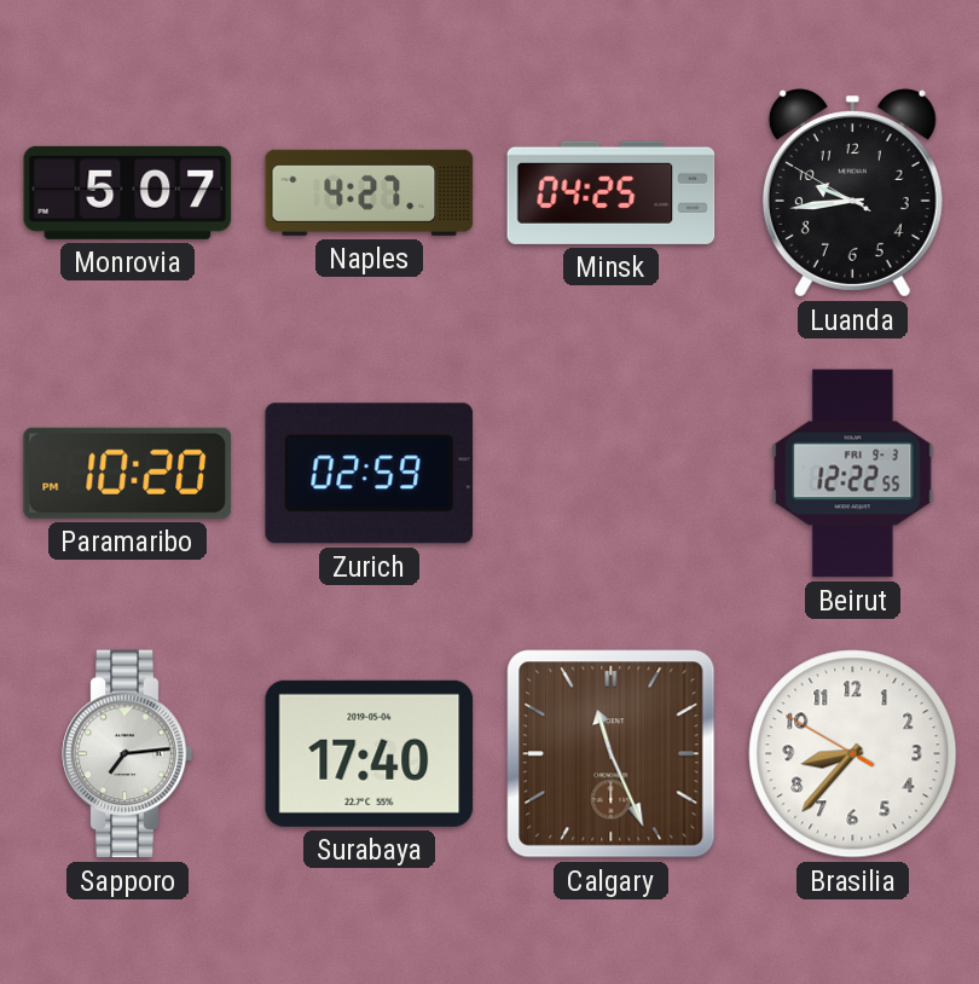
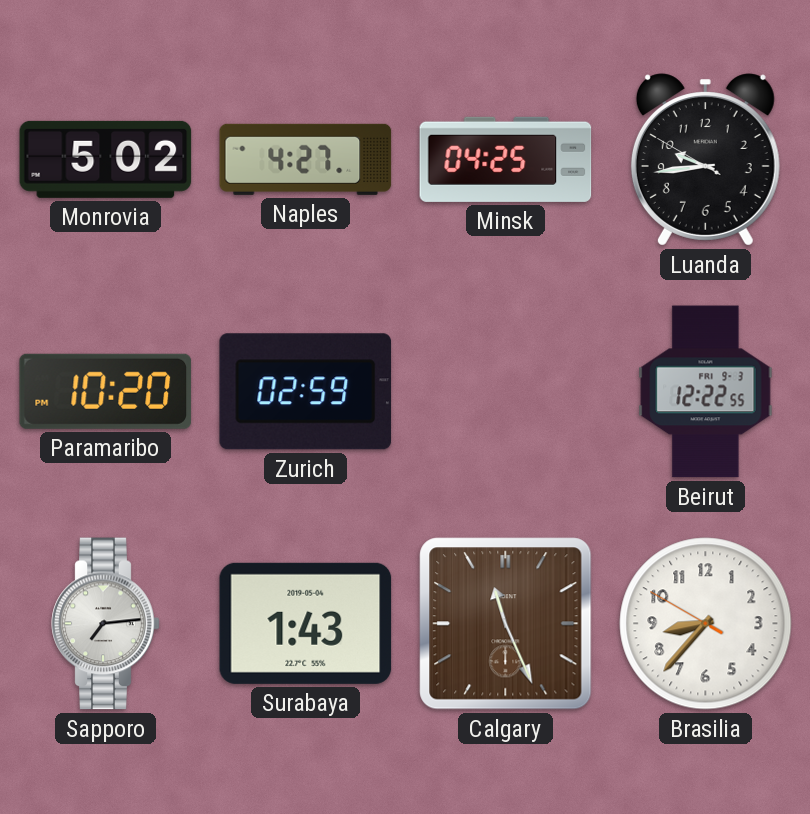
Monrovia: 5:07 -> 5:02
Surabaya: 17:40 -> 1:43
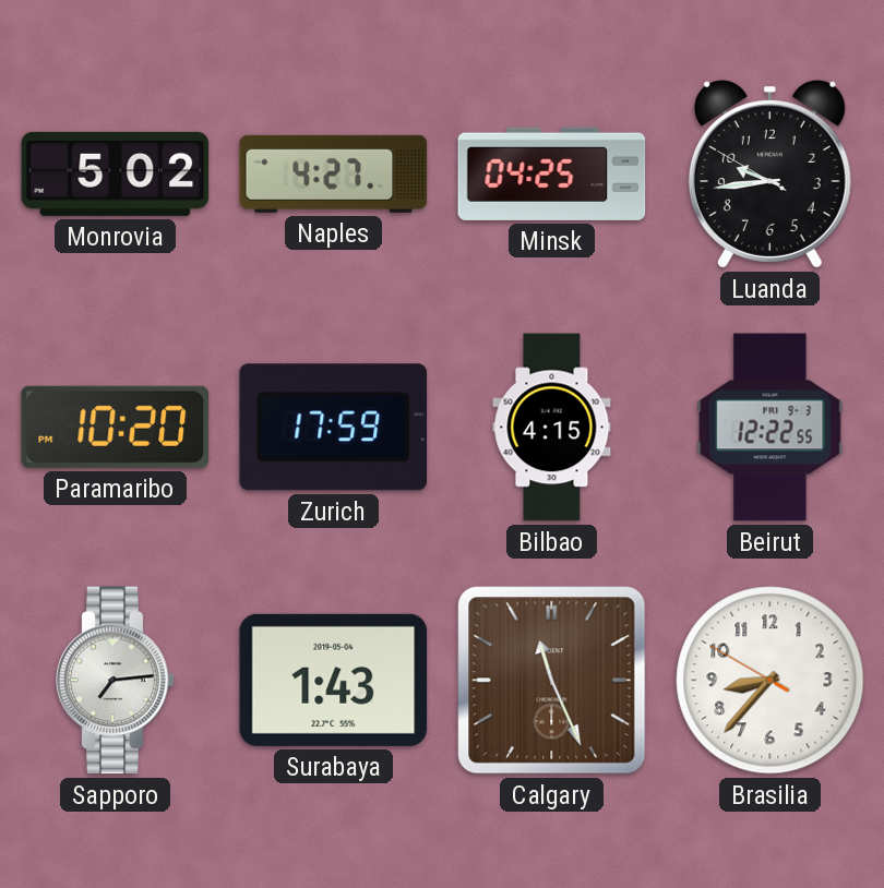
Zurich: 02:59 -> 17:59
Bilbao: none -> 4:15
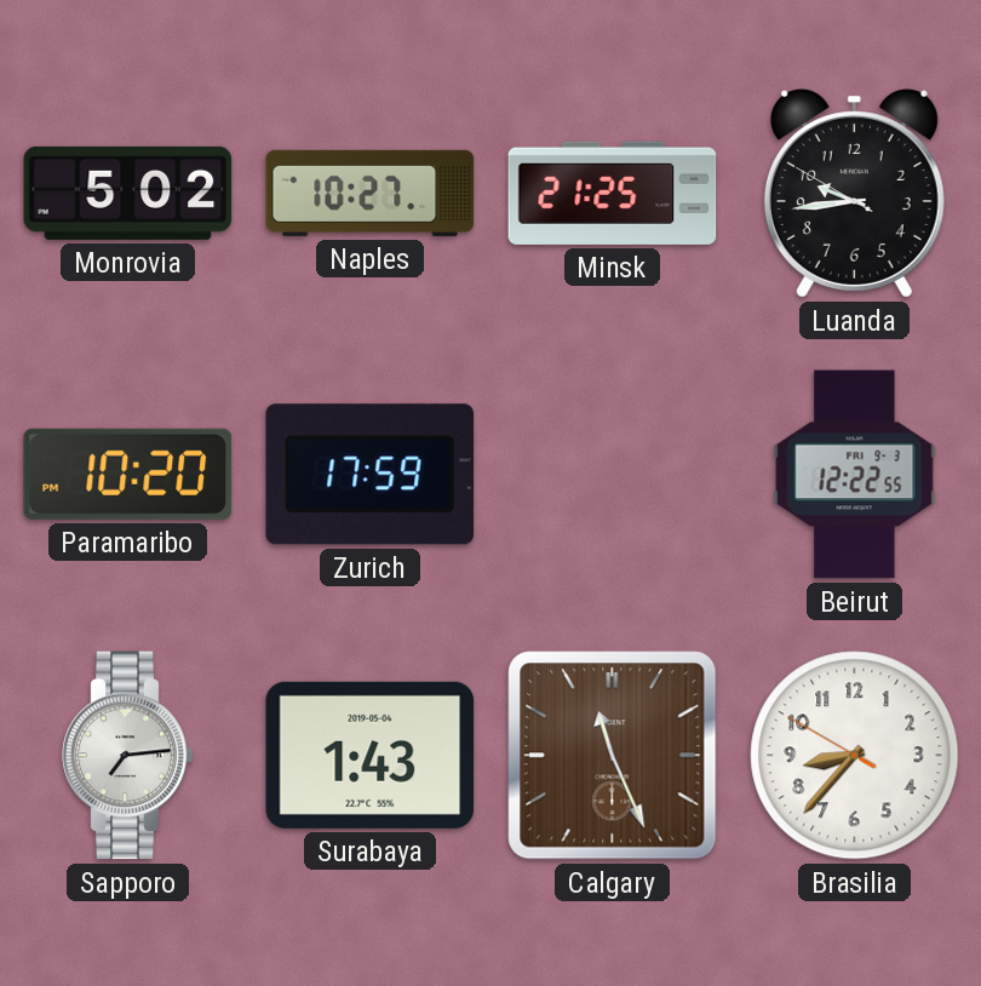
Naples: 4:27 -> 10:27
Minsk: 04:25 -> 21:25
Bilbao: 4:15 -> none
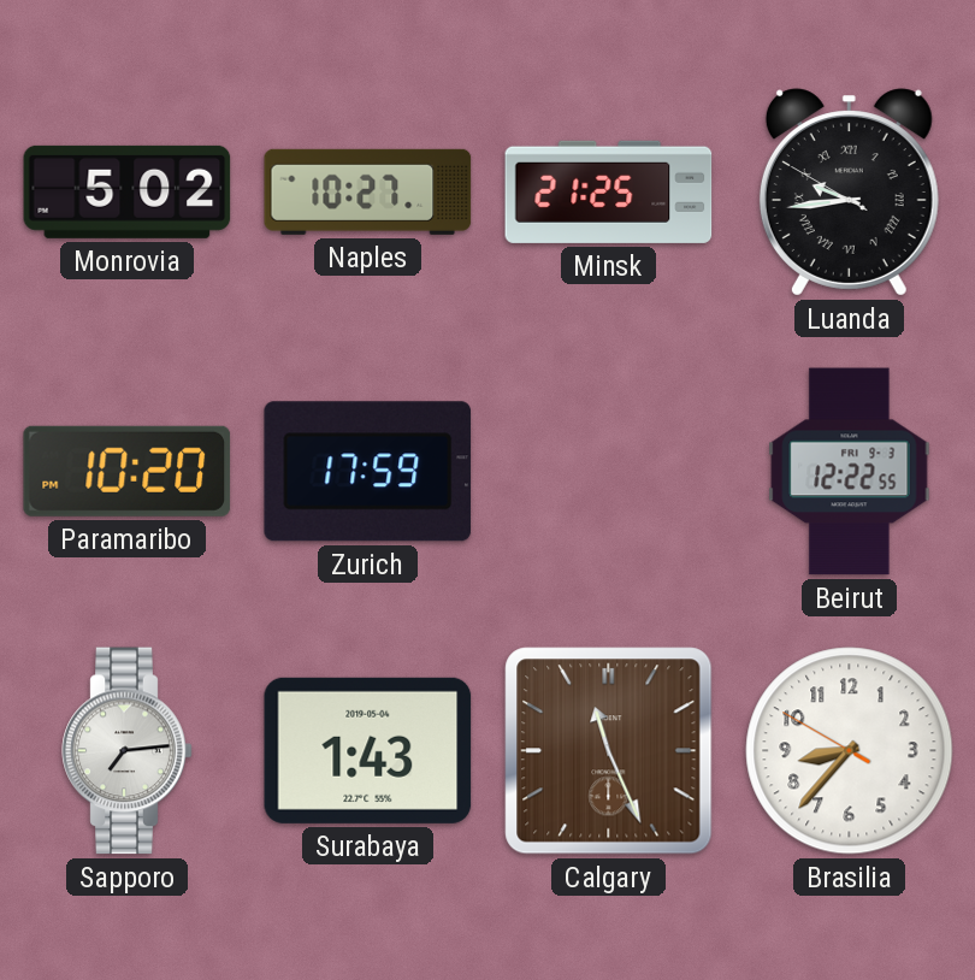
Luanda numerals: Arabic -> Roman
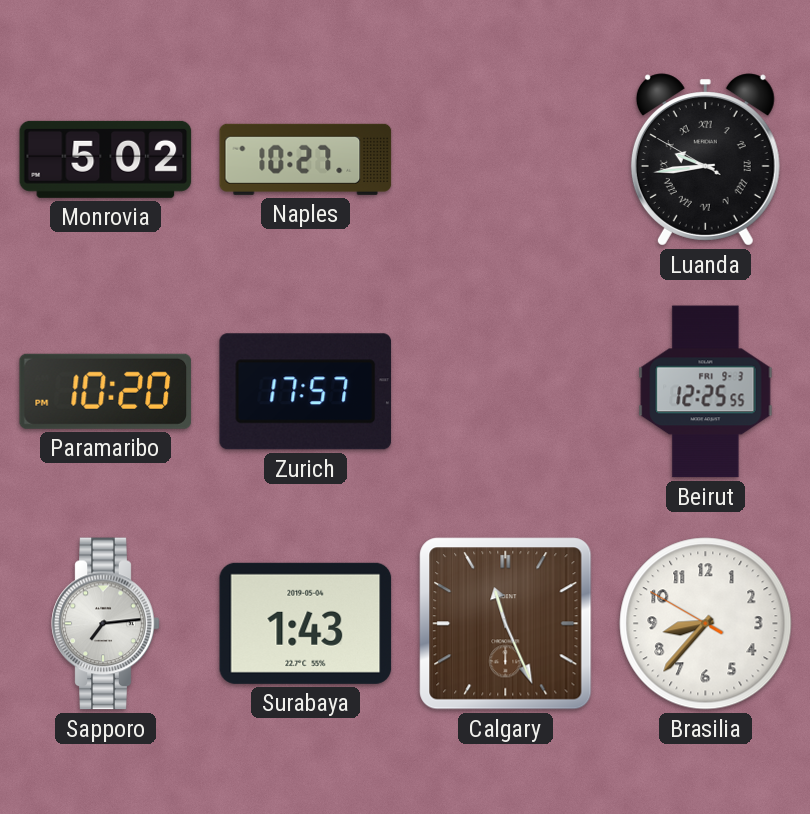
Minsk: 21:25 -> none
Zurich: 17:59 -> 17:57
Beirut: 12:22 -> 12:25
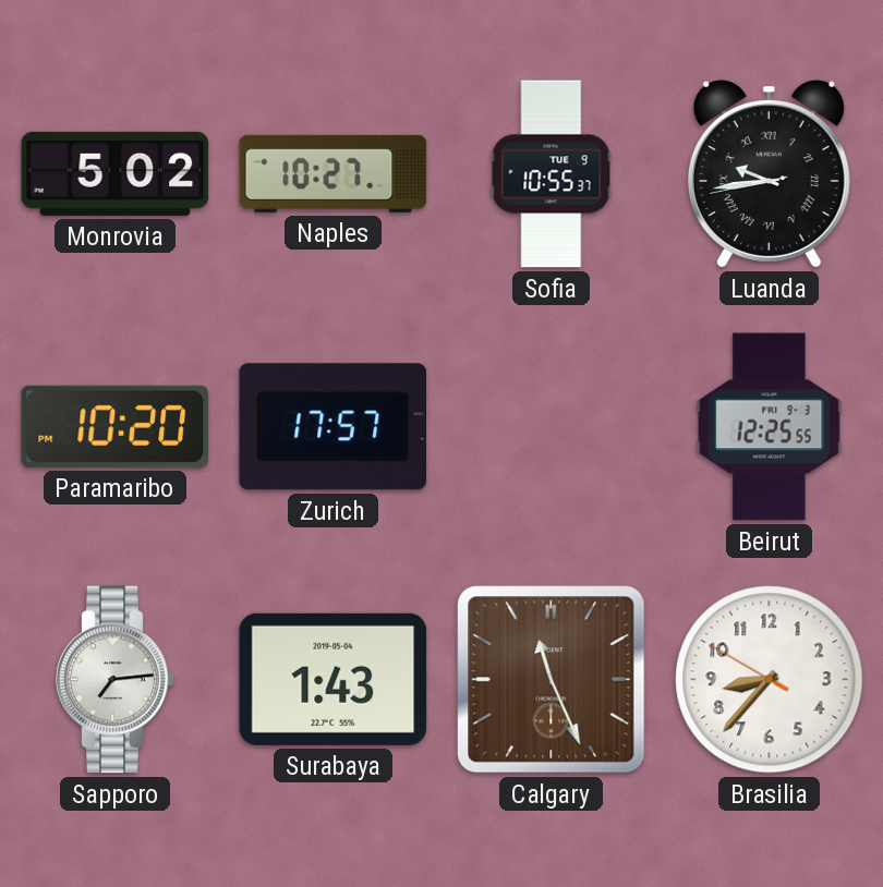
Sofia: none -> 10:55
Luanda: 9:43:50 -> 9:43:43
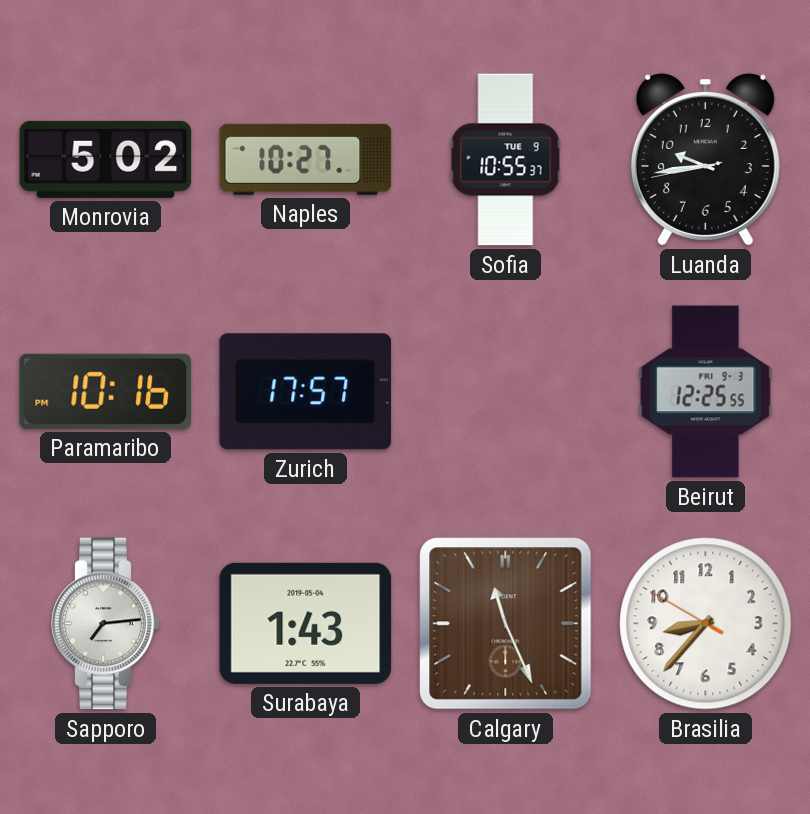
Luanda numerals: Roman -> Arabic
Paramaribo: 10:20 -> 10:16
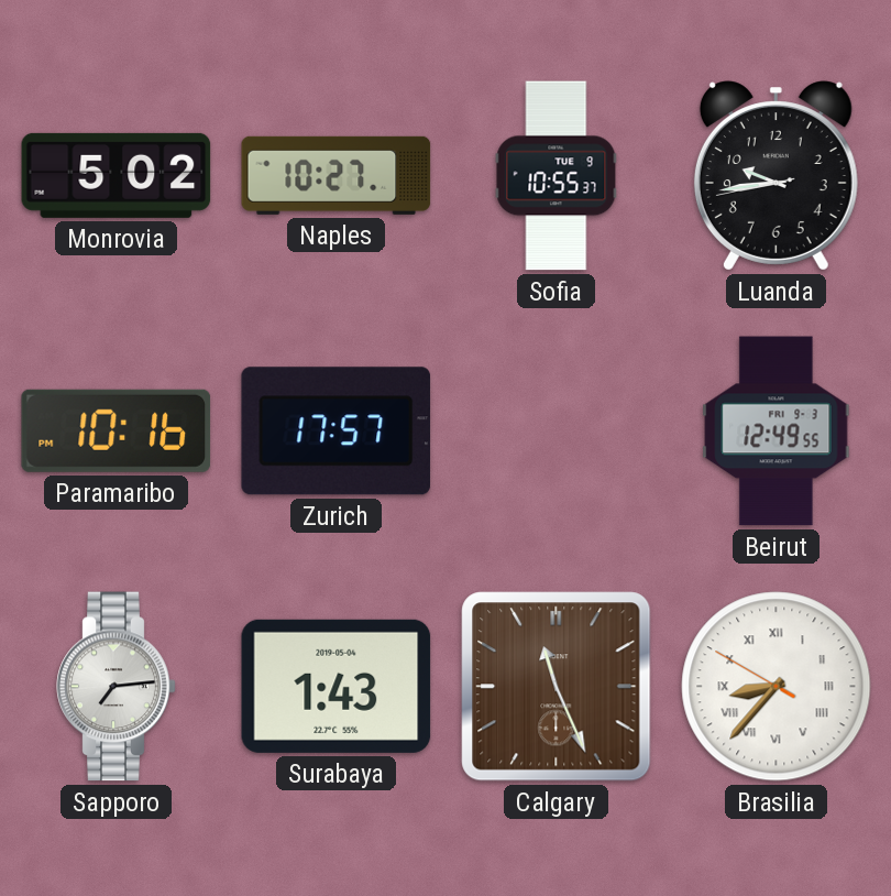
Beirut: 12:25 -> 12:49
Brasilia numerals: Arabic -> Roman
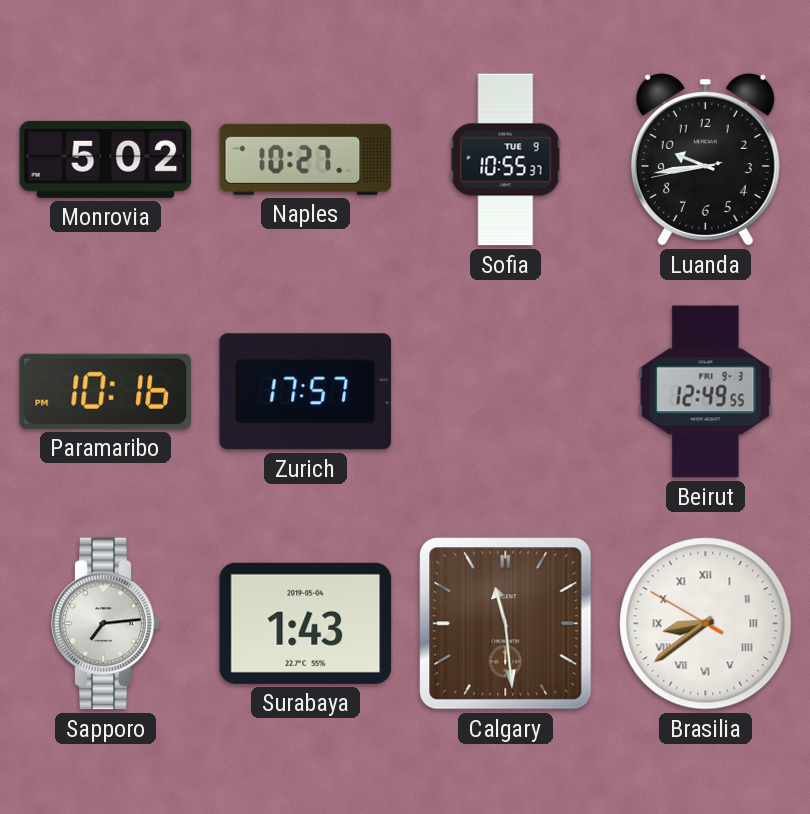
Calgary: 11:26 -> 11:29
Brasilia: 8:36 -> 8:38
